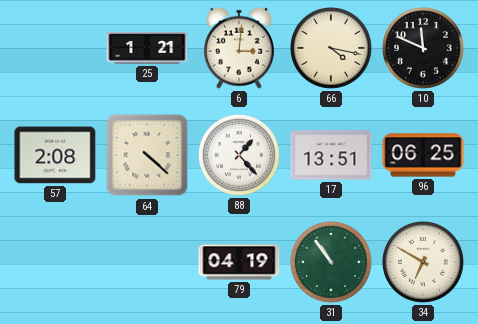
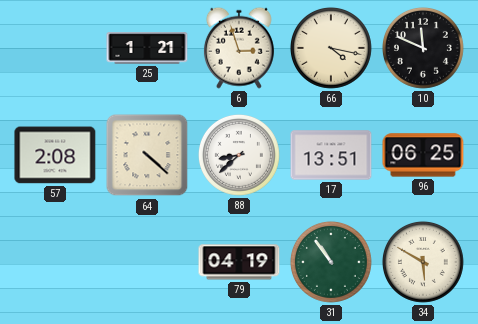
6: 3:01 -> 2:57
88: 1:23 -> 8:38
34: 6:50 -> 5:50
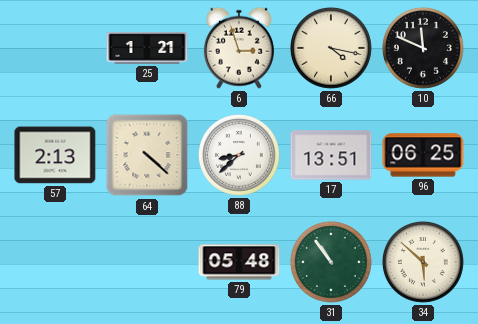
57: 2:08 -> 2:13
79: 04:19 -> 05:48
34: 5:50 -> 5:52
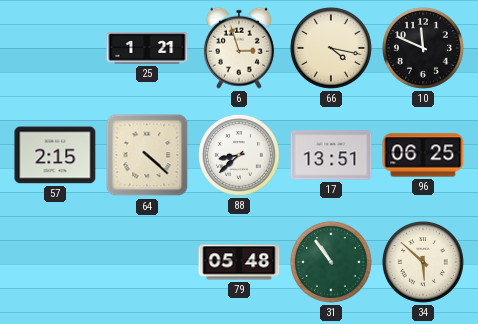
57: 2:13 -> 2:15
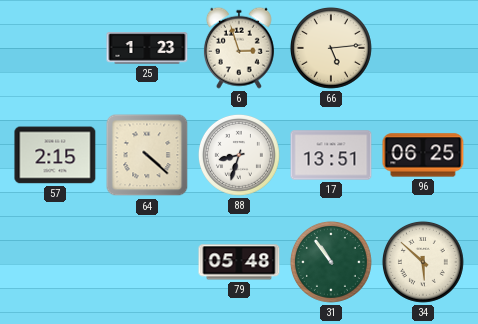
25: 1:21 -> 1:23
66: 4:17 -> 5:14
10: 11:49 -> none
88: 8:38 -> 8:33
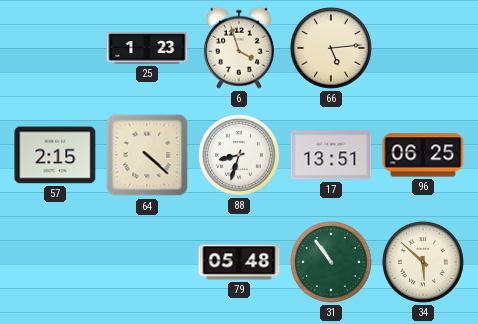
6: 2:57 -> 3:57
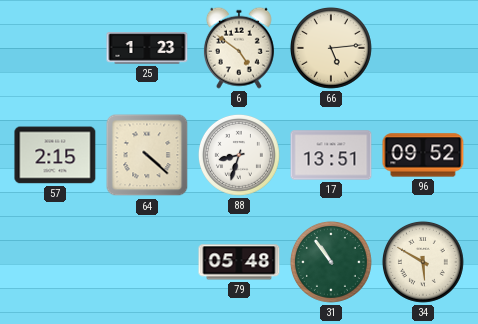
6: 3:57 -> 4:51
96: 06:25 -> 09:52
34: 5:52 -> 5:50
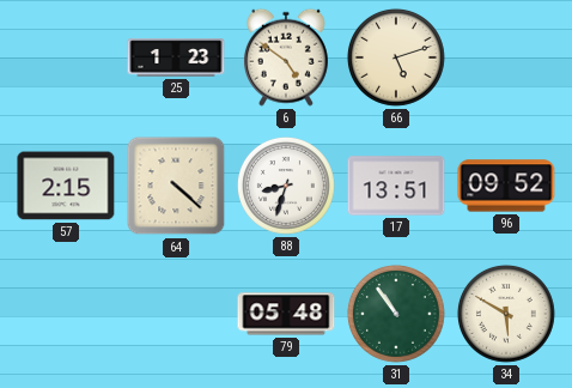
66: 5:14 -> 5:12
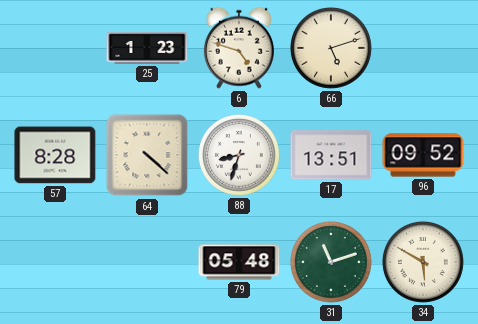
6: 4:51 -> 4:48
57: 2:15 -> 8:28
31: 10:54 -> 11:12
